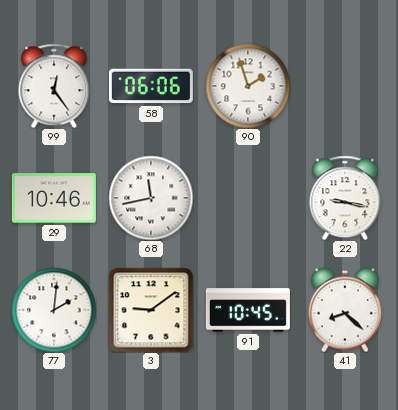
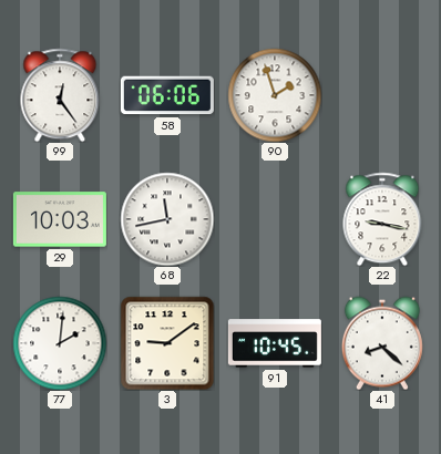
29: 10:46 -> 10:03
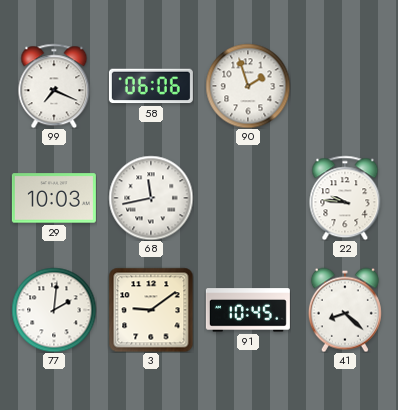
99: 12:24 -> 7:19
22: 9:17 -> 9:46
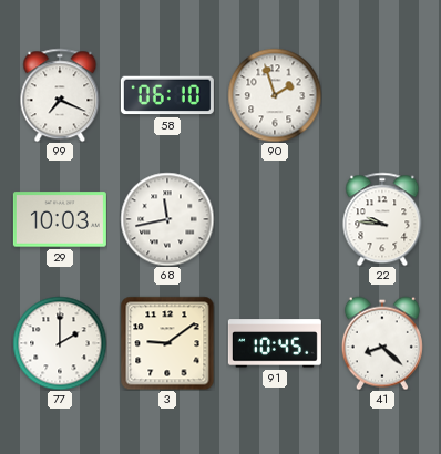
58: 06:06 -> 06:10
77: 2:01 -> 2:00
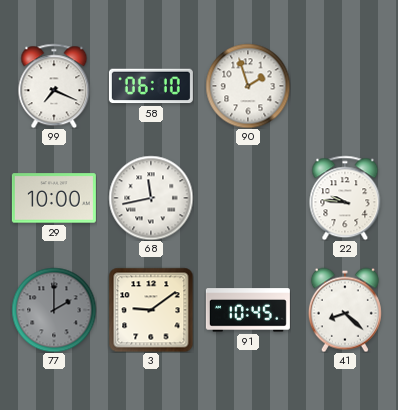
29: 10:03 -> 10:00
77 dial: white -> grey
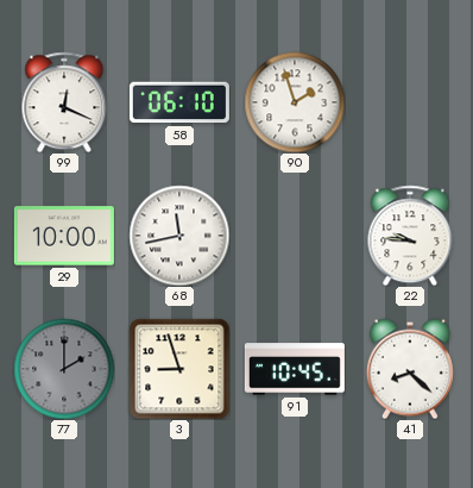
99: 7:19 -> 12:19
3: 9:09 -> 8:57
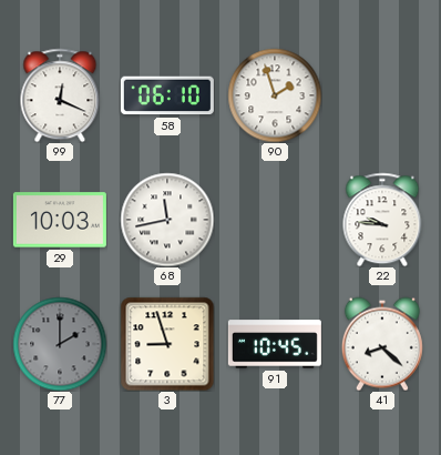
29: 10:00 -> 10:03
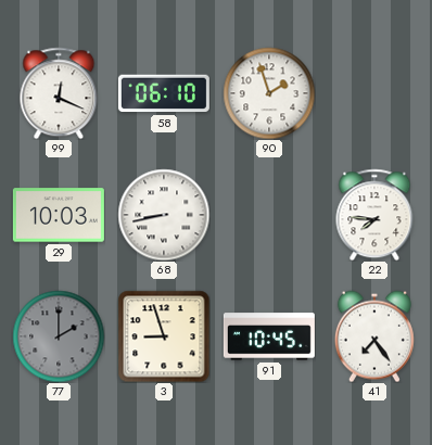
68: 11:43 -> 8:43
22: 9:46 -> 7:46
41: 8:22 -> 7:24
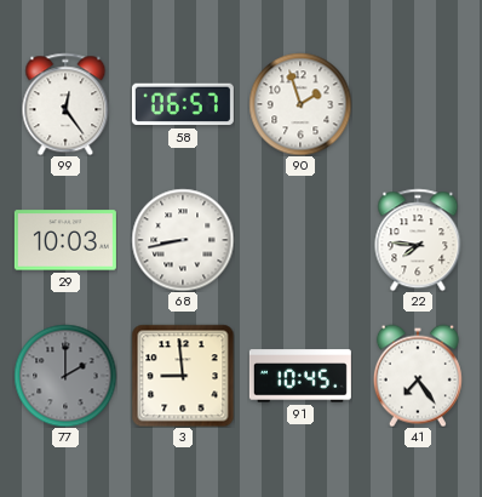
99: 12:19 -> 12:24
58: 06:10 -> 06:57
3: 8:57 -> 8:59
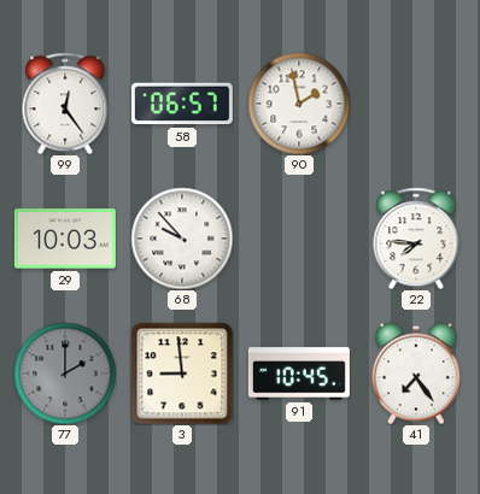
90: 1:57 -> 1:58
68: 8:43 -> 9:53
